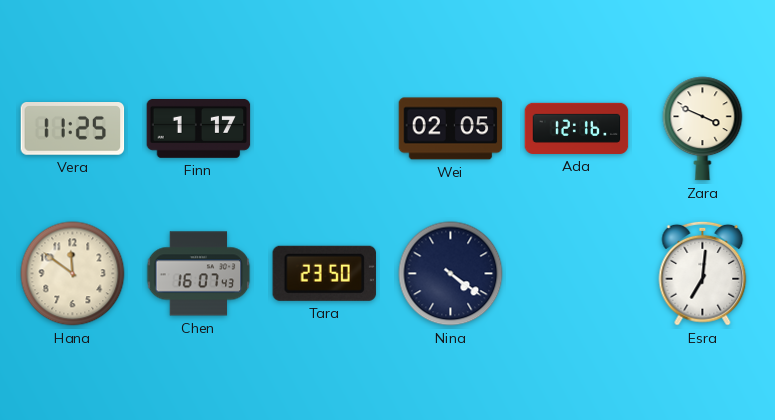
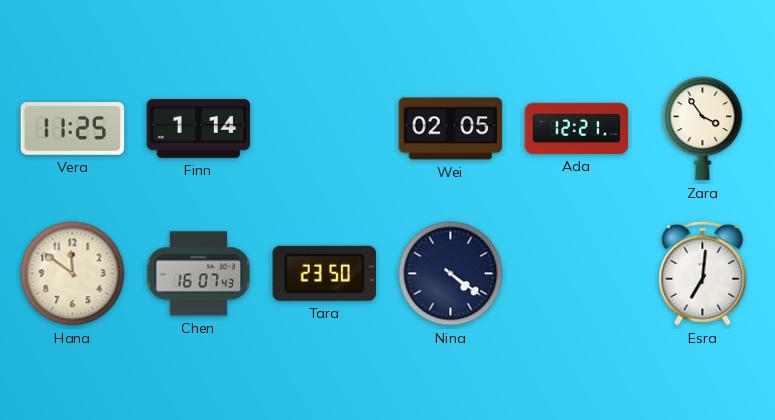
Finn: 1:17 -> 1:14
Ada: 12:16 -> 12:21
Zara: 3:49 -> 3:54
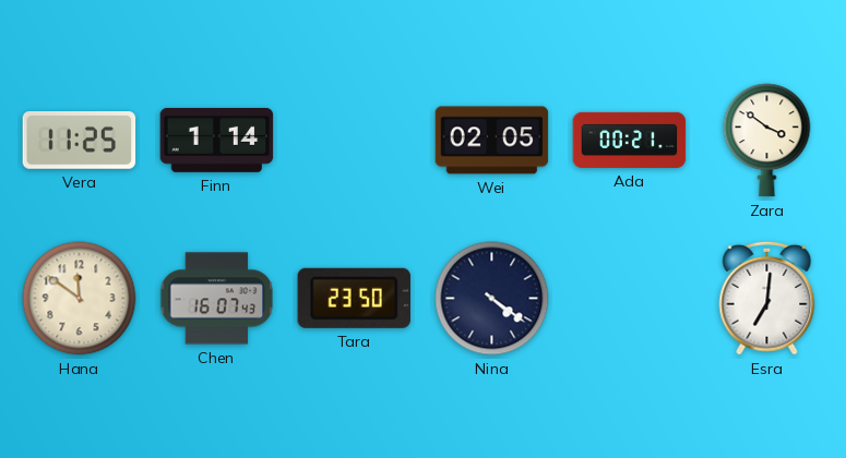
Ada: 12:21 -> 00:21
Zara: 3:54 -> 3:51
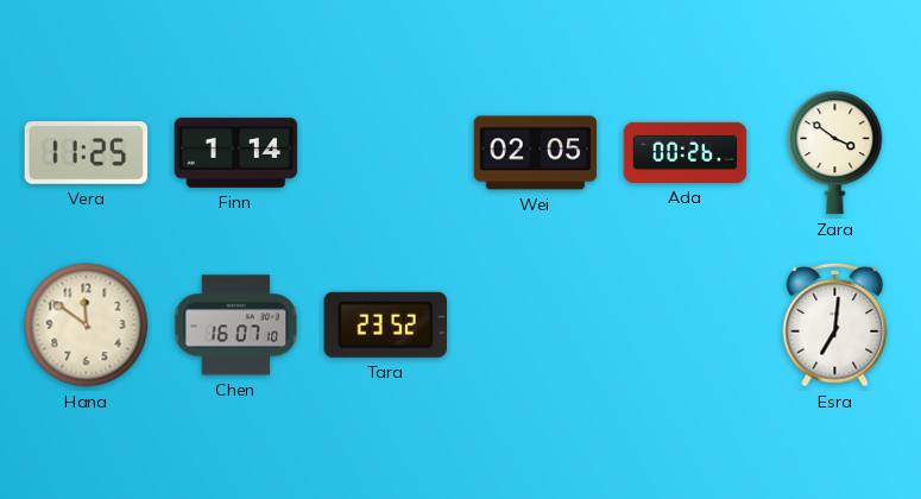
Ada: 00:21 -> 00:26
Chen: 16:07:43 -> 16:07:10
Tara: 23:50 -> 23:52
Nina: 4:21 -> none
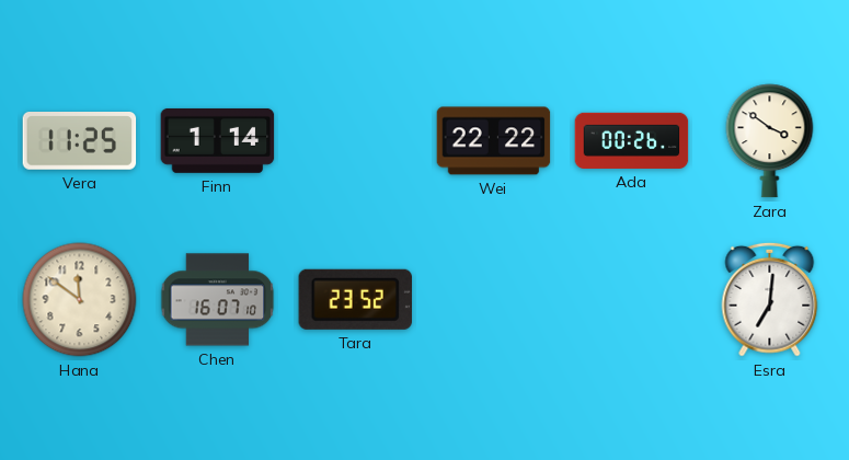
Wei: 02:05 -> 22:22
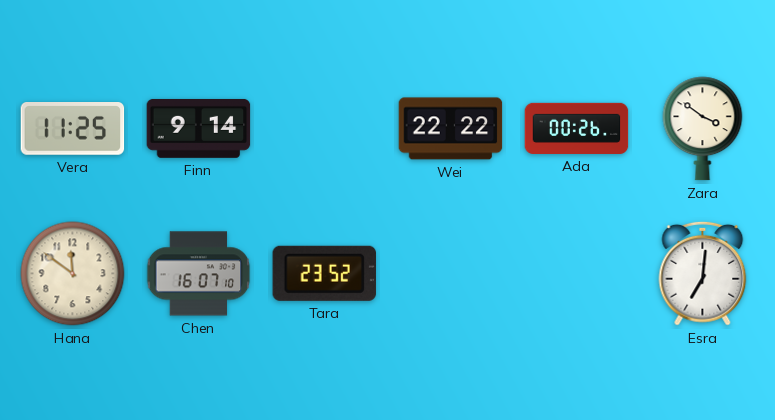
Finn: 1:14 -> 9:14
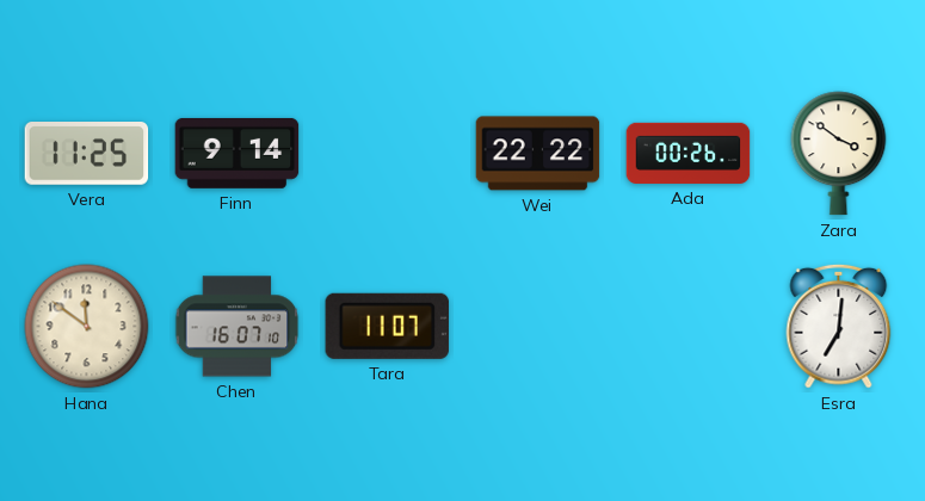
Tara: 23:52 -> 11:07
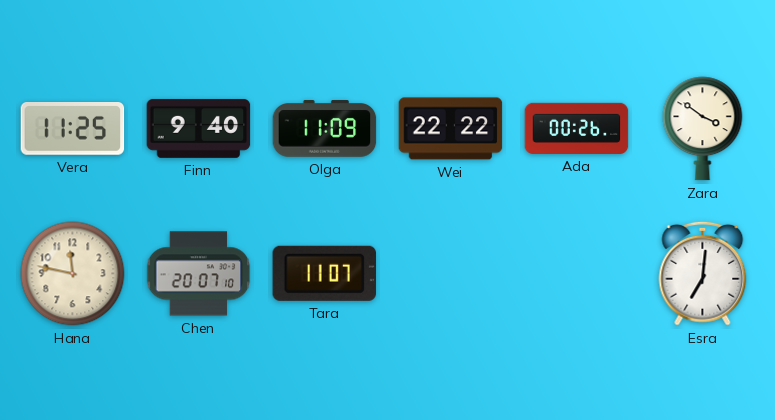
Finn: 9:14 -> 9:40
Olga: none -> 11:09
Hana: 11:51 -> 11:47
Chen: 16:07 -> 20:07
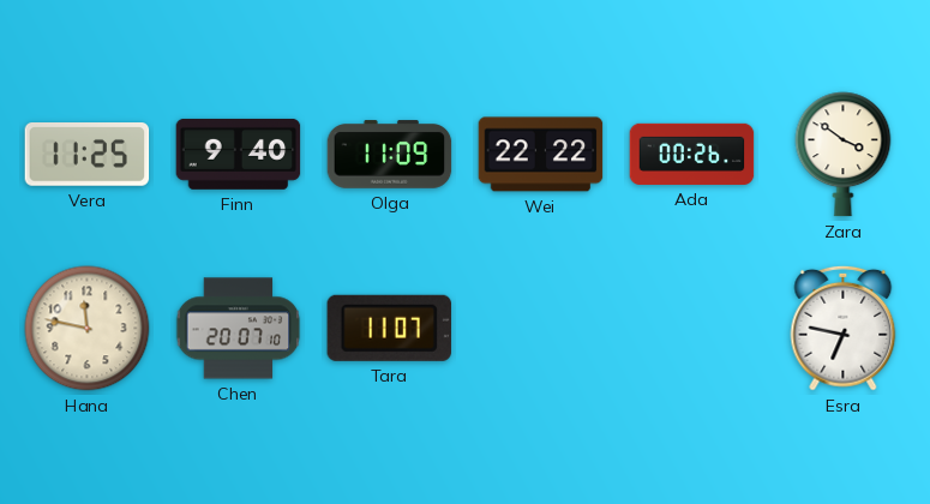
Esra: 7:01 -> 6:47
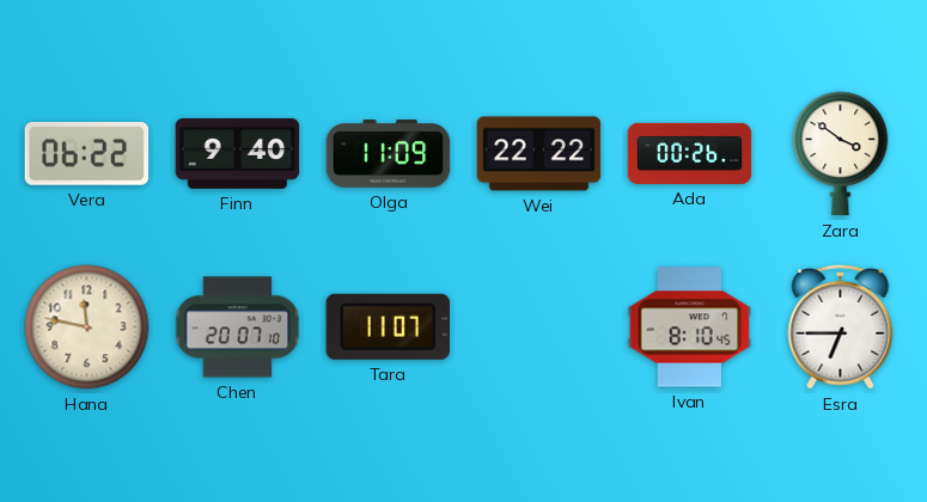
Vera: 11:25 -> 06:22
Ivan: none -> 8:10
Esra: 6:47 -> 6:45
